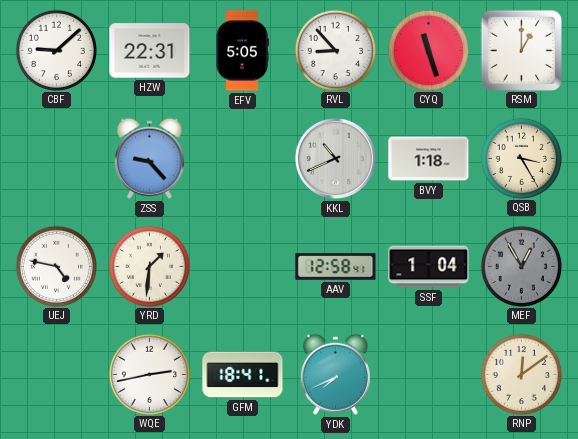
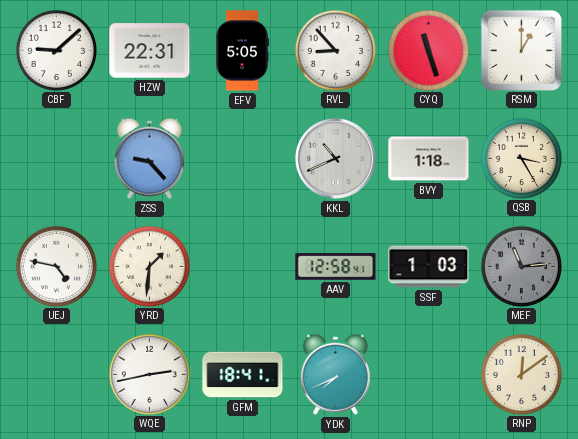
SSF: 1:04 -> 1:03
MEF: 12:55 -> 11:14
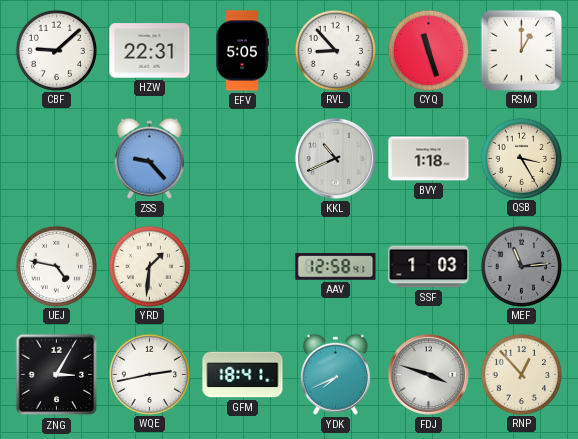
ZNG: none -> 3:05
FDJ: none -> 3:48
RNP: 12:09 -> 12:53
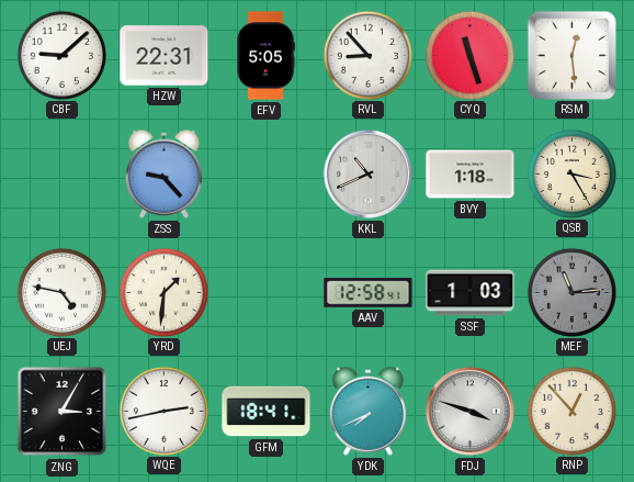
RSM: 1:00 -> 12:29
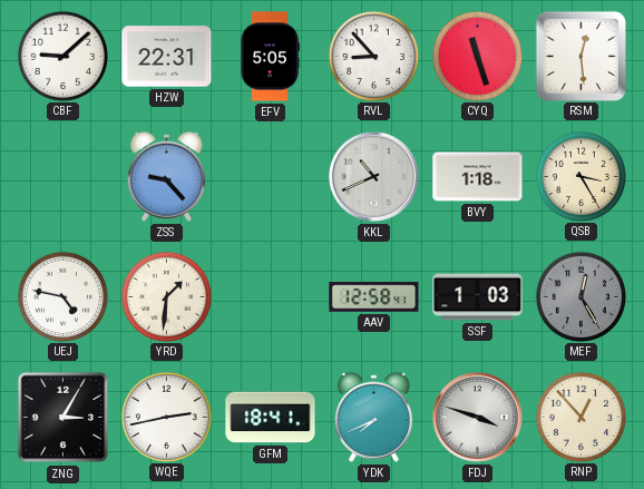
MEF: 11:14 -> 12:25
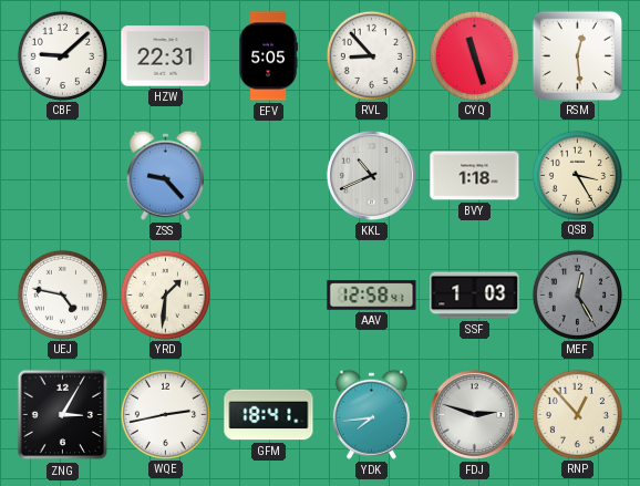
YDK: 7:41 -> 7:44
FDJ: 3:48 -> 2:48
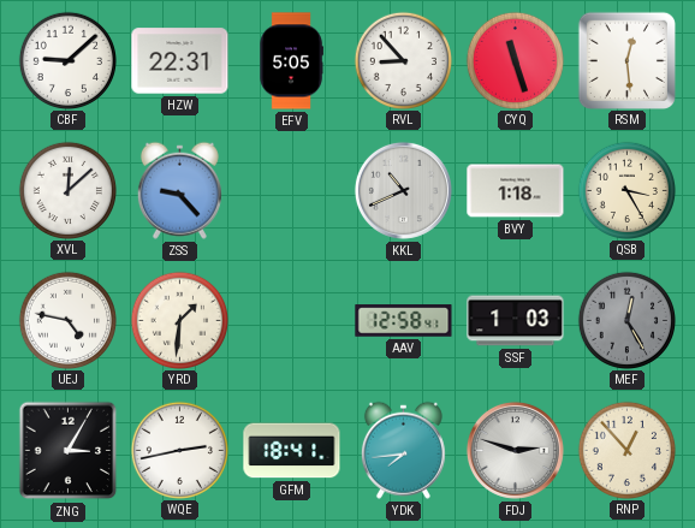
XVL: none -> 12:08
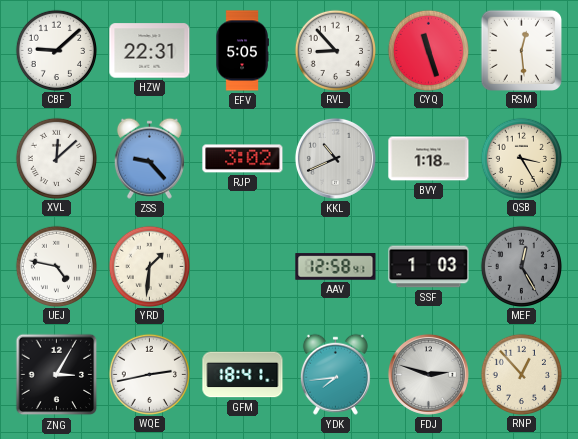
RJP: none -> 3:02
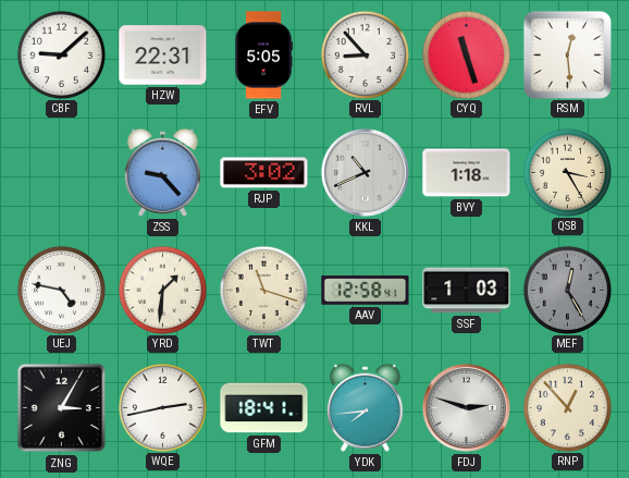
XVL: 12:08 -> none
TWT: none -> 11:18
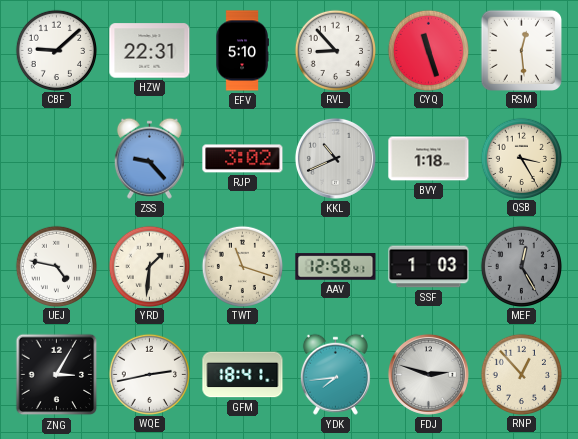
EFV: 5:05 -> 5:10
